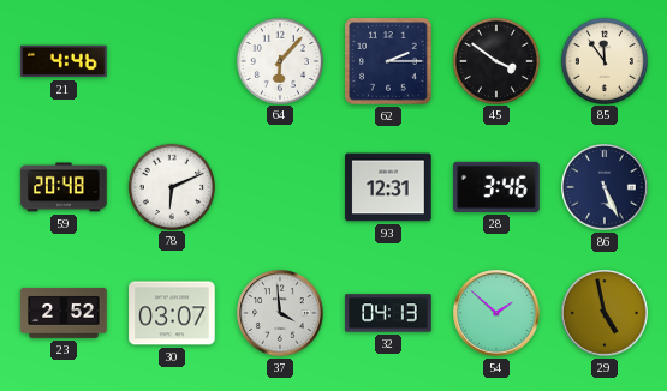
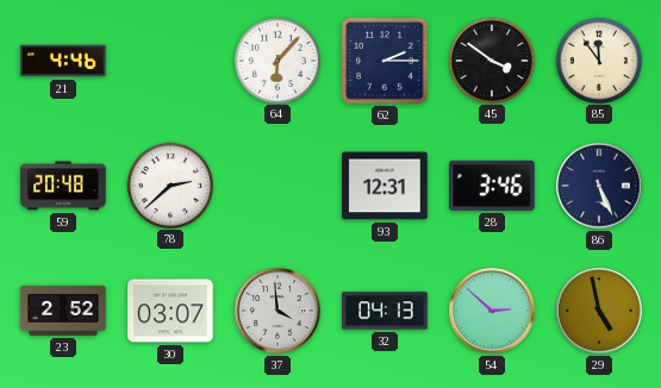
78: 6:11 -> 2:38
54: 1:52 -> 2:52
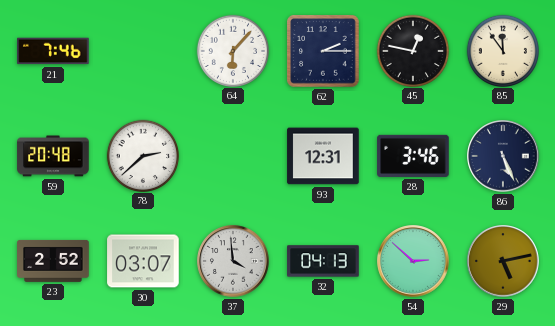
21: 4:46 -> 7:46
45: 3:51 -> 12:47
29: 4:58 -> 5:13
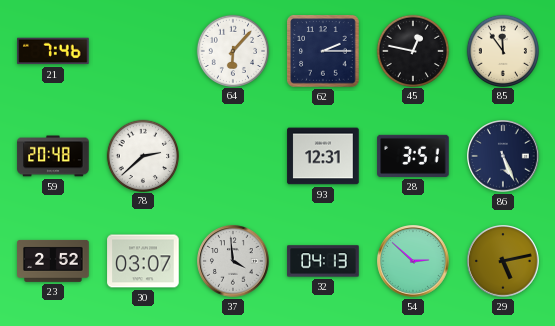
28: 3:46 -> 3:51
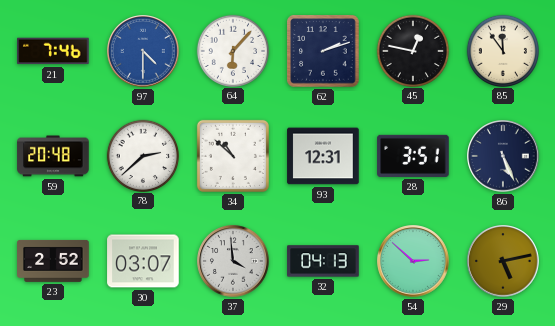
97: none -> 4:30
62: 2:15 -> 2:12
34: none -> 10:52
